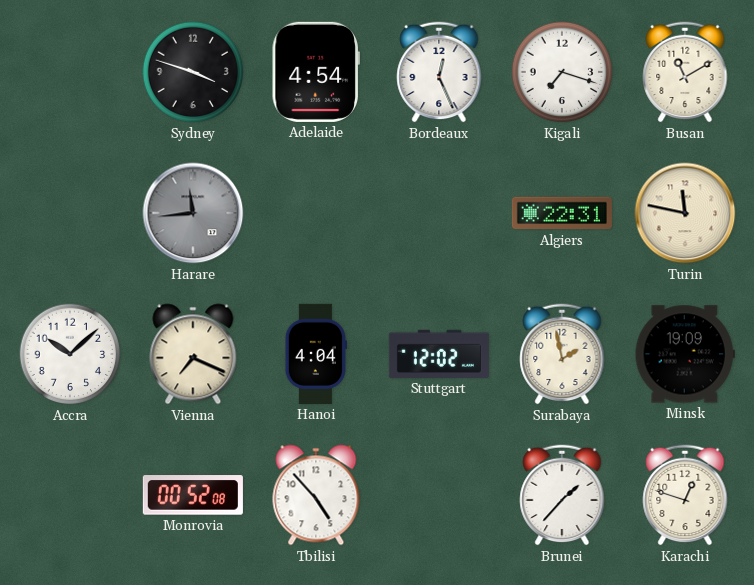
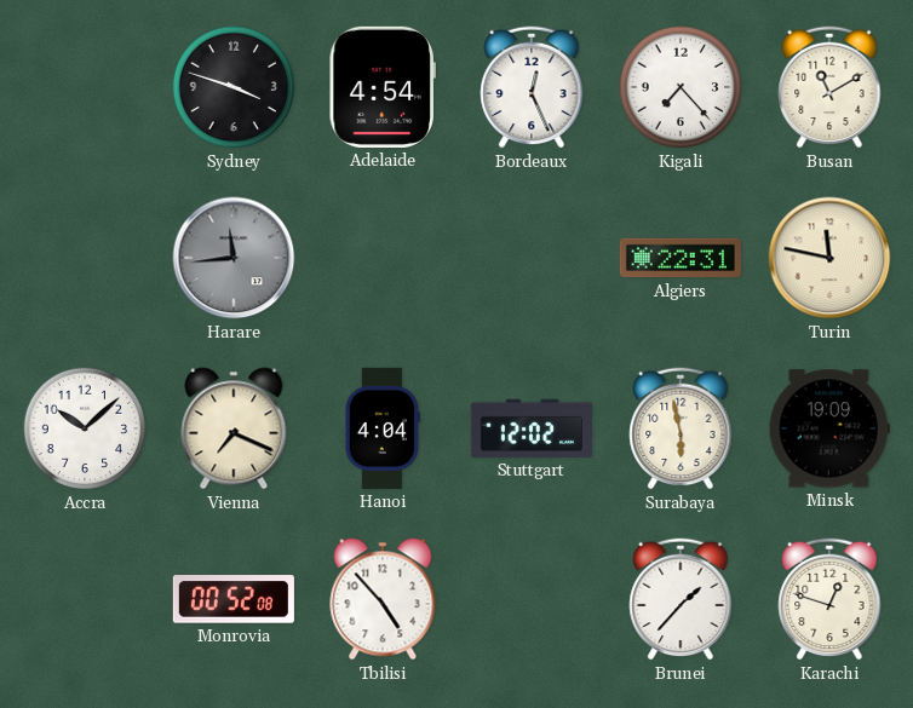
Kigali: 7:18 -> 7:23
Surabaya: 1:58 -> 5:58
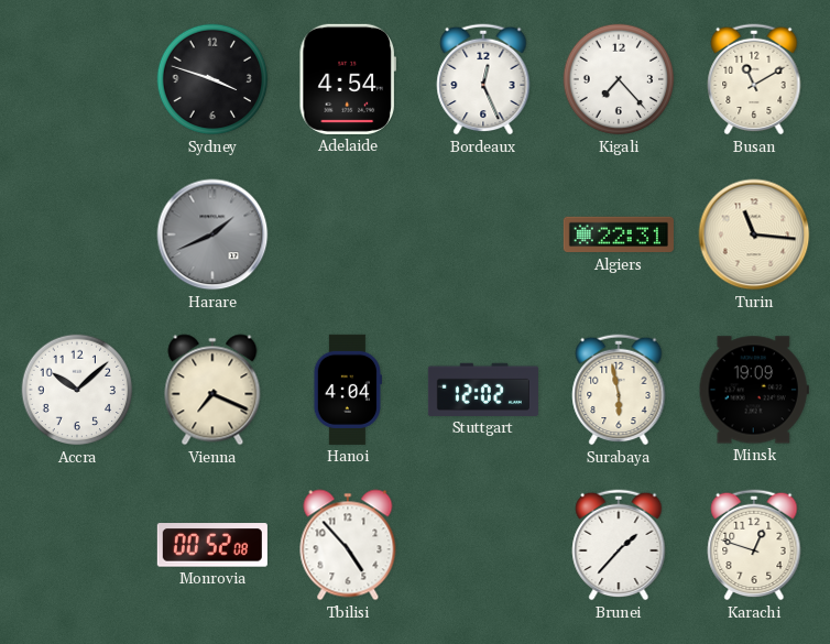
Harare: 11:44 -> 1:41
Turin: 11:47 -> 11:16
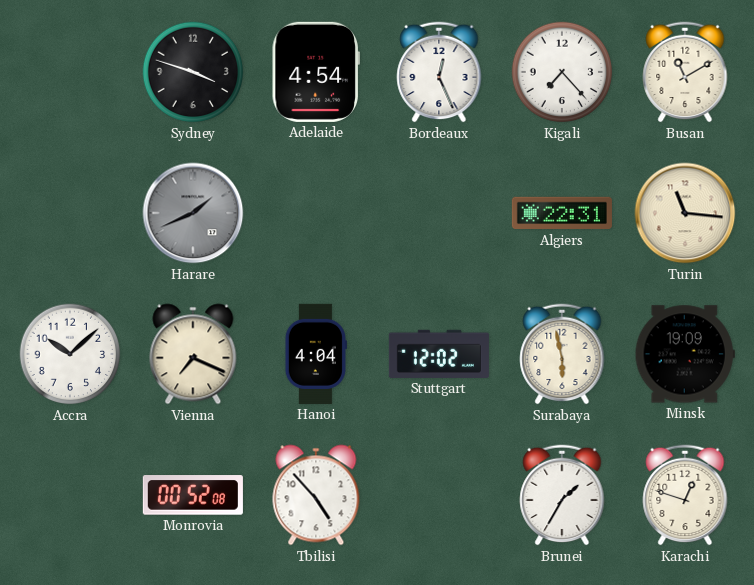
Brunei: 1:37 -> 1:35
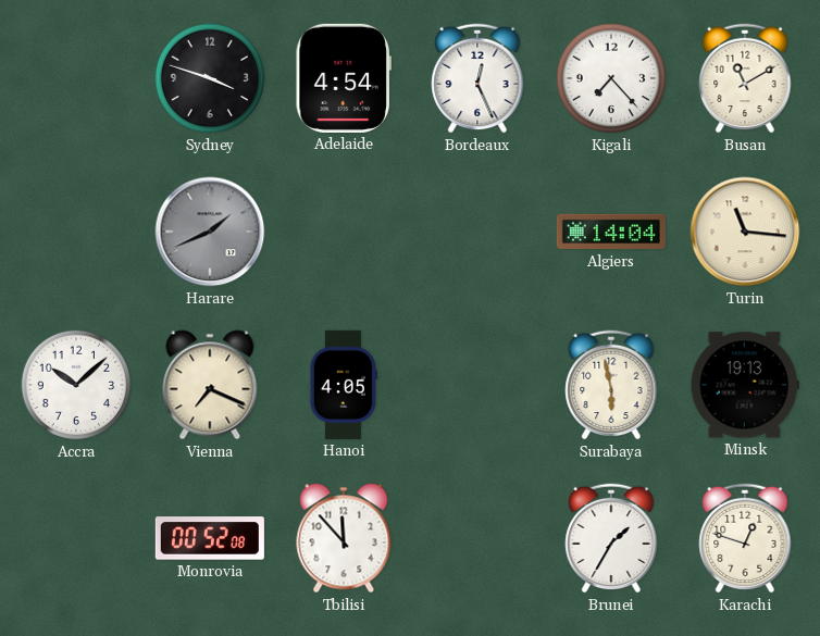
Algiers: 22:31 -> 14:04
Hanoi: 4:04 -> 4:05
Stuttgart: 12:02 -> none
Minsk: 19:09 -> 19:13
Tbilisi: 4:53 -> 11:53
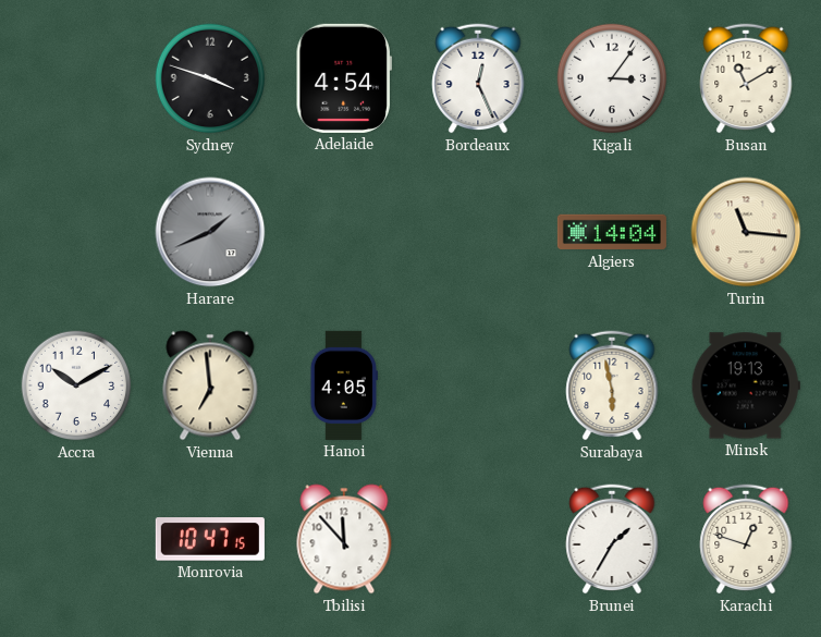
Kigali: 7:23 -> 3:06
Accra: 10:08 -> 10:10
Vienna: 7:19 -> 6:59
Monrovia: 00:52 -> 10:47
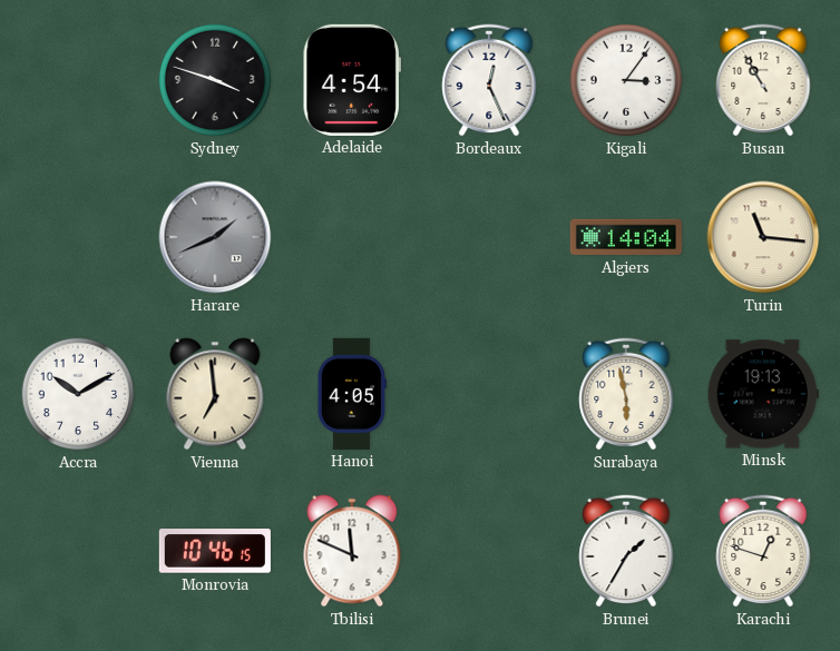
Busan: 11:10 -> 10:55
Monrovia: 10:47 -> 10:46
Tbilisi: 11:53 -> 11:49
